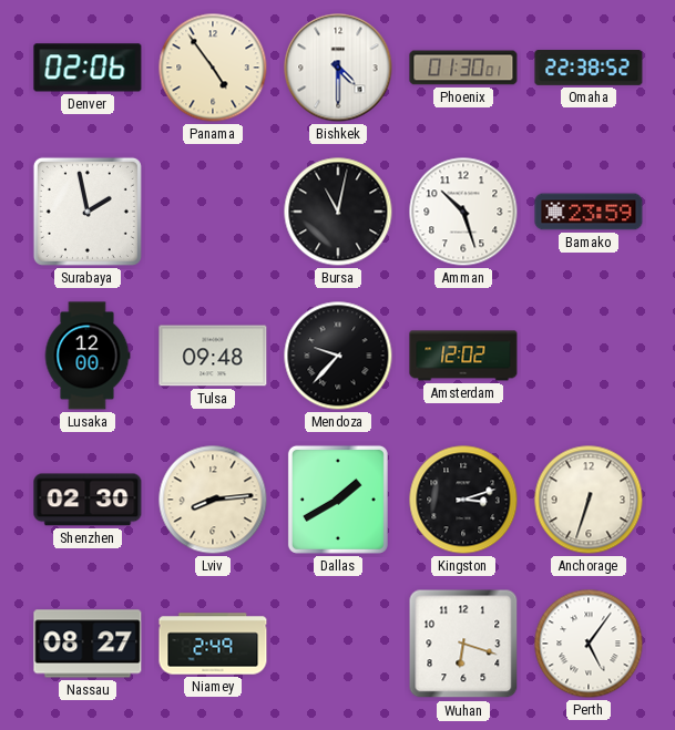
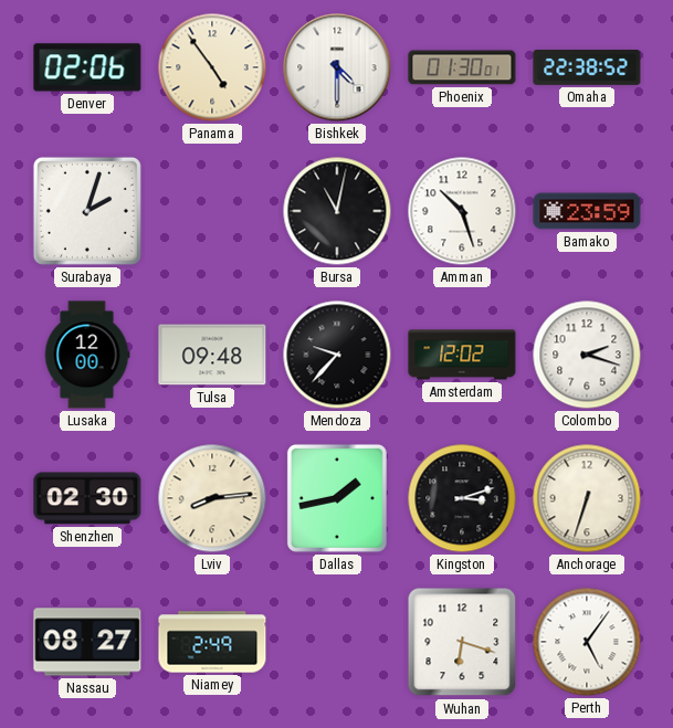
Surabaya: 1:58 -> 2:03
Colombo: none -> 2:18
Dallas: 1:40 -> 1:43
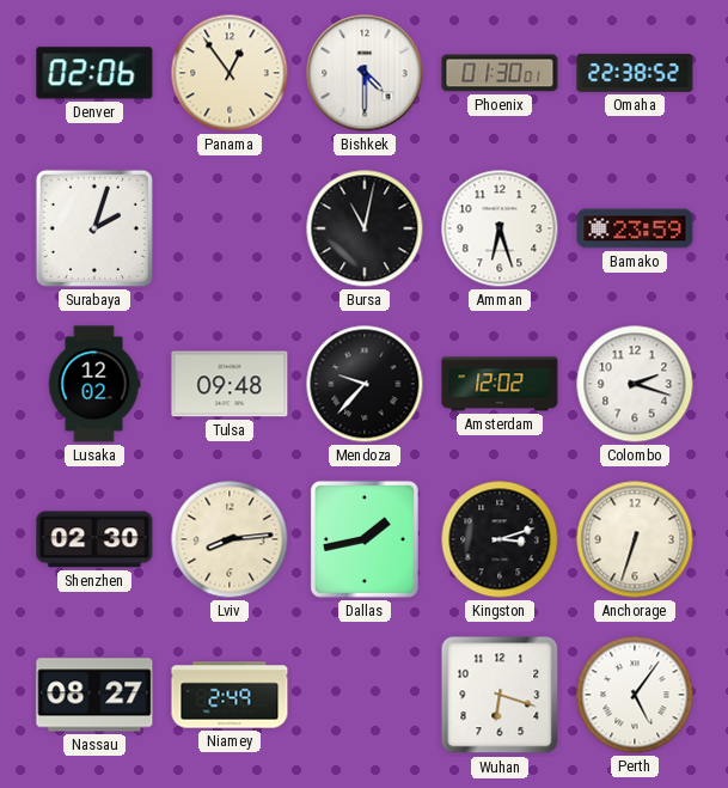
Panama: 4:54 -> 12:54
Amman: 10:27 -> 6:27
Lusaka: 12:00 -> 12:02
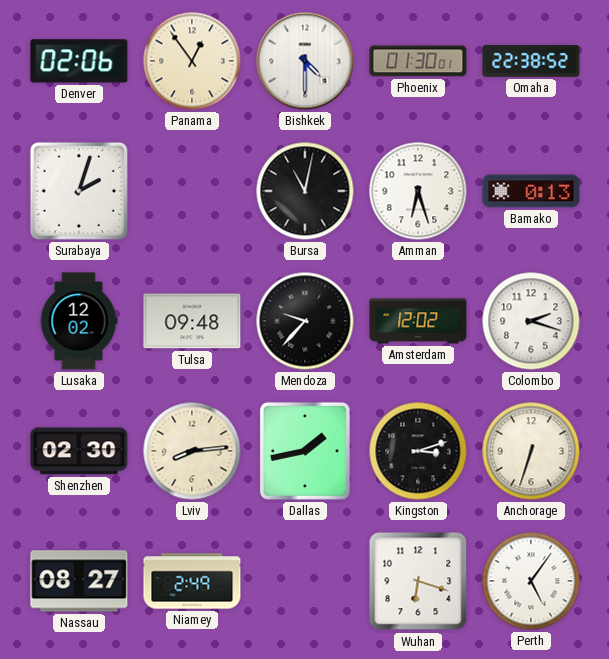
Bamako: 23:59 -> 0:13
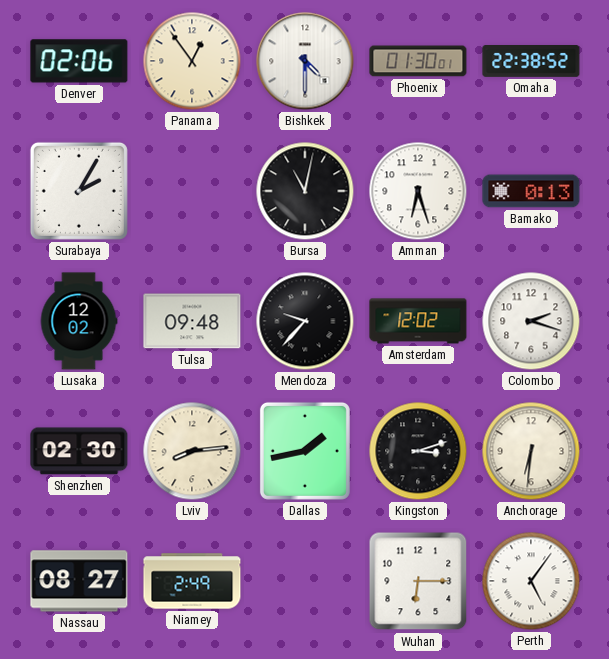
Surabaya: 2:03 -> 2:05
Anchorage: 6:33 -> 6:31
Wuhan: 6:18 -> 6:15
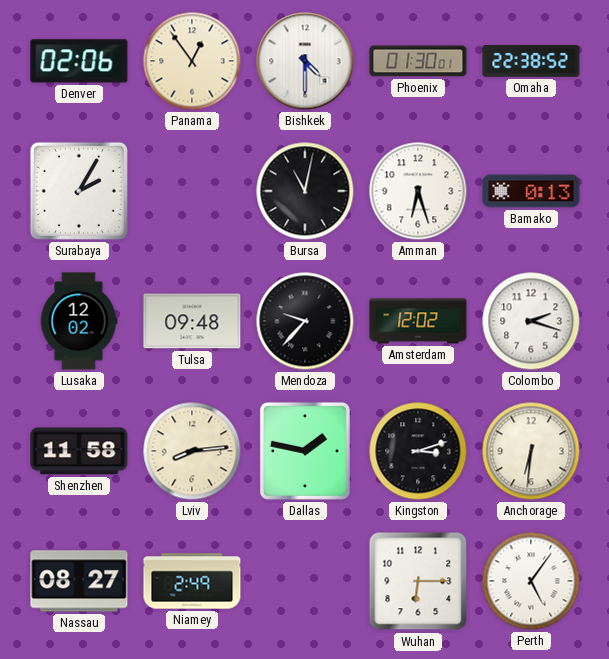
Shenzhen: 02:30 -> 11:58
Dallas: 1:43 -> 1:47
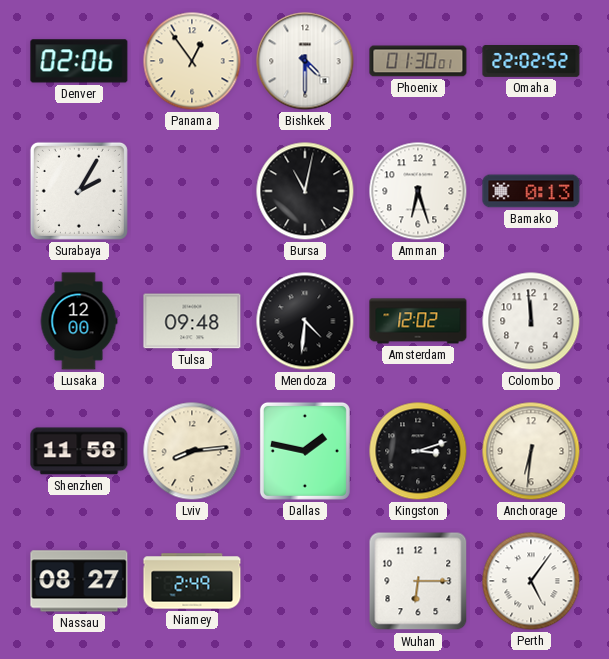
Omaha: 22:38 -> 22:02
Lusaka: 12:02 -> 12:00
Mendoza: 9:37 -> 4:31
Colombo: 2:18 -> 11:59
